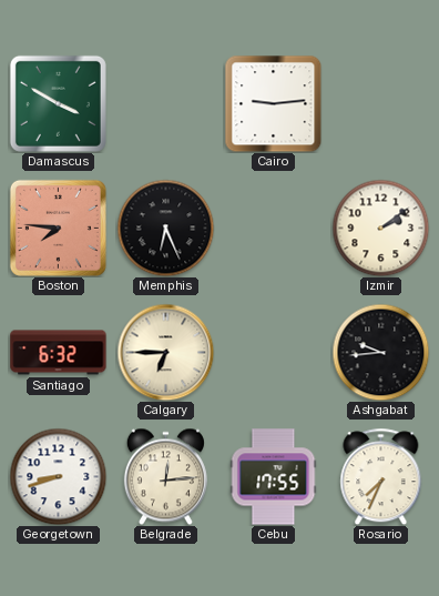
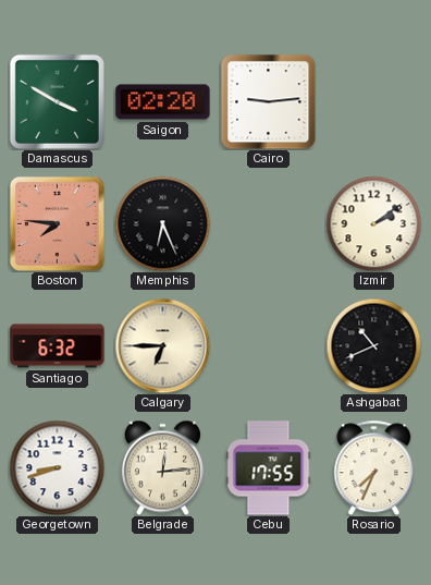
Saigon: none -> 02:20
Ashgabat: 9:44 -> 10:41
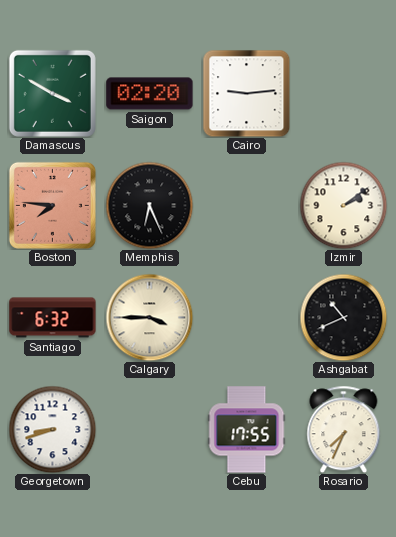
Calgary: 6:45 -> 3:45
Belgrade: 12:14 -> none
